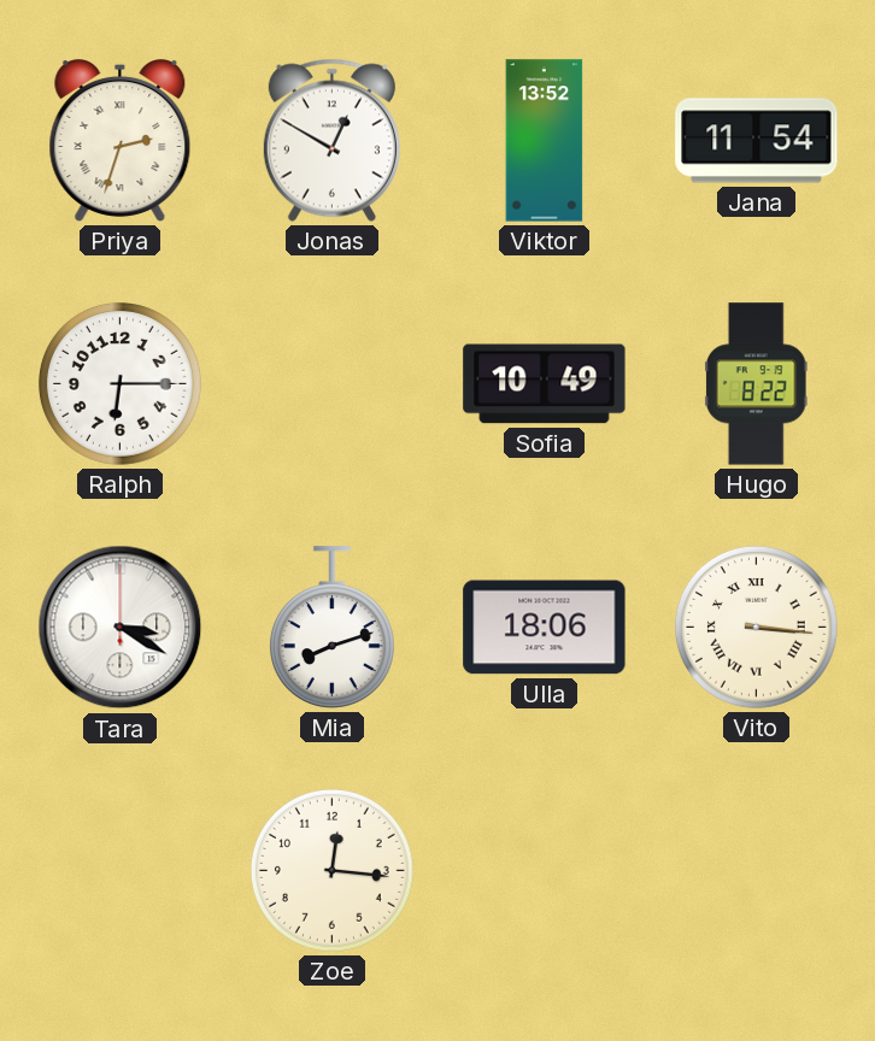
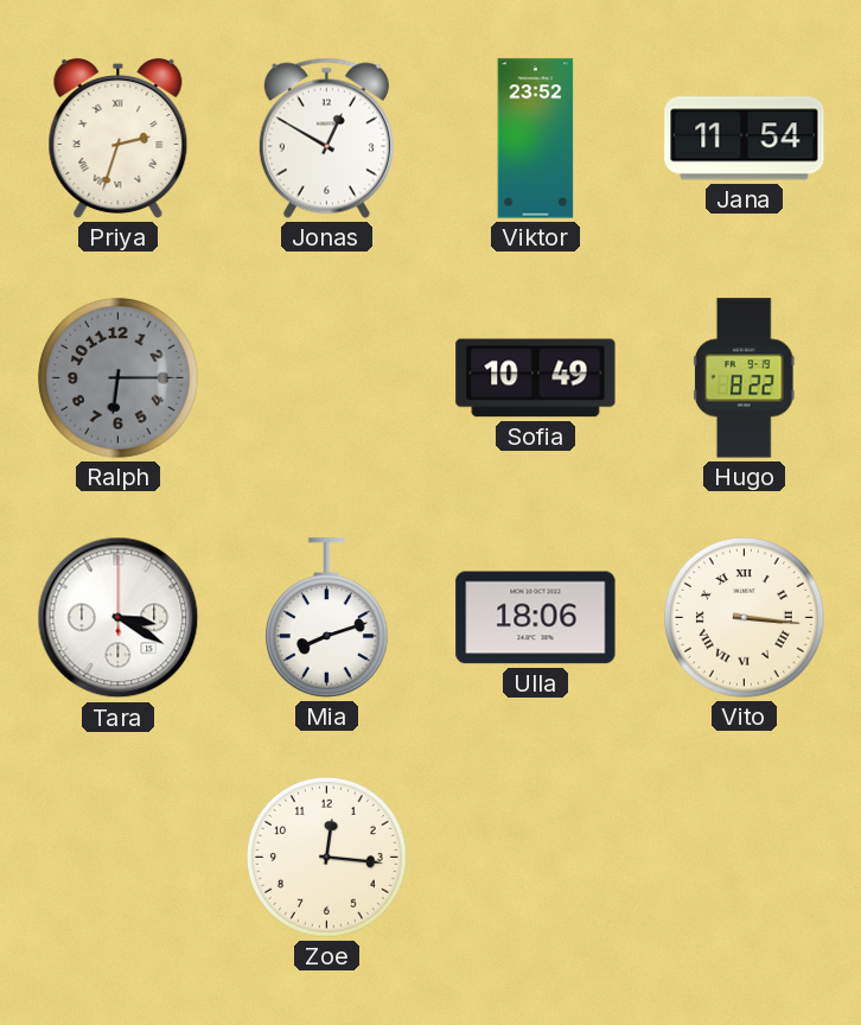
Viktor: 13:52 -> 23:52
Ralph dial: white -> grey
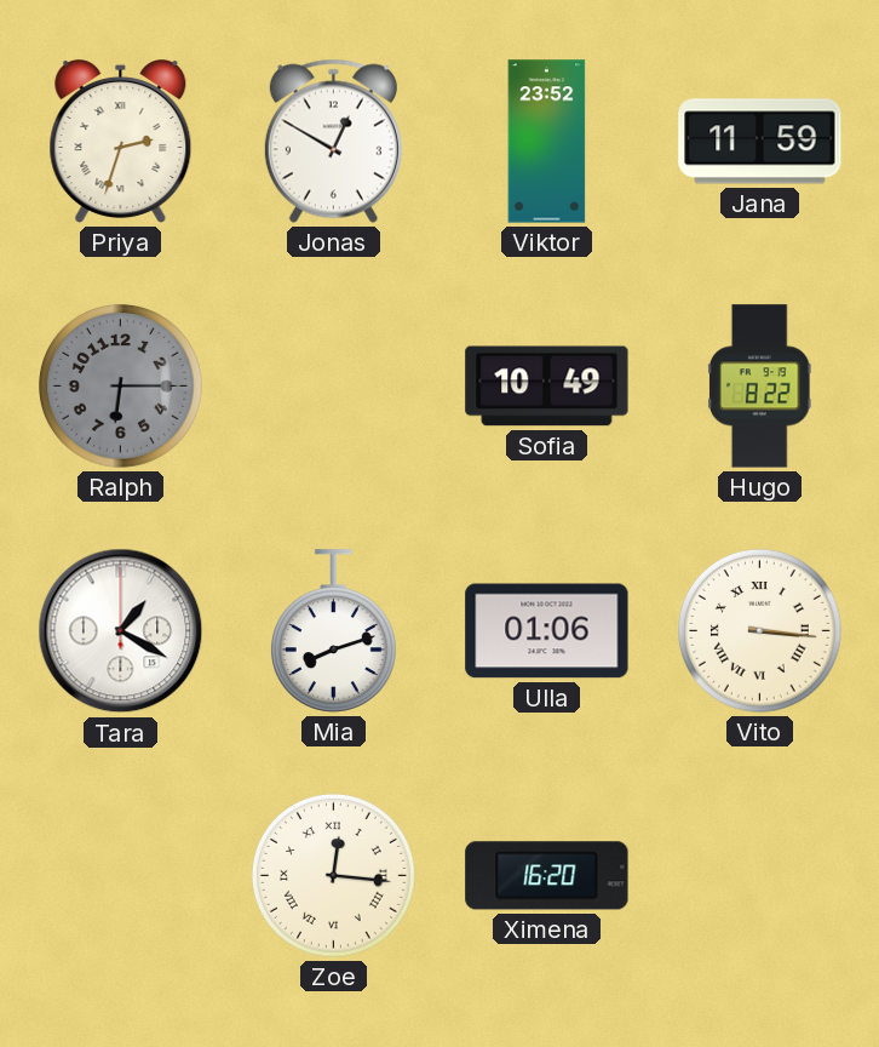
Jana: 11:54 -> 11:59
Tara: 3:20 -> 1:20
Ulla: 18:06 -> 01:06
Zoe numerals: Arabic -> Roman
Ximena: none -> 16:20
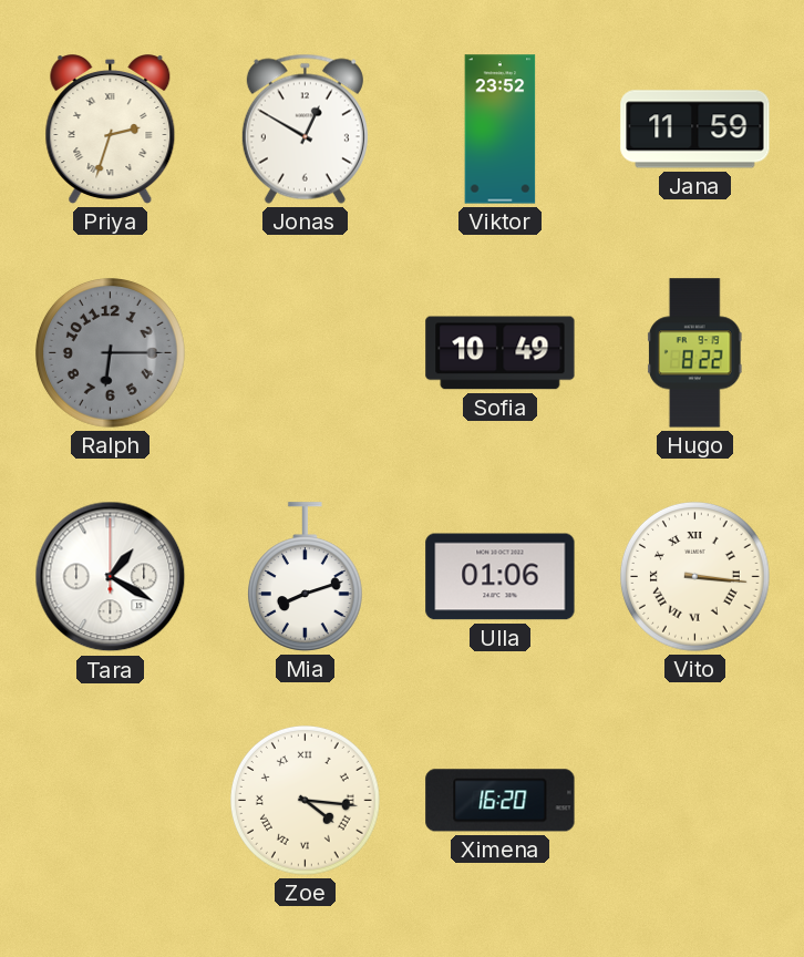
Zoe: 12:16 -> 4:16
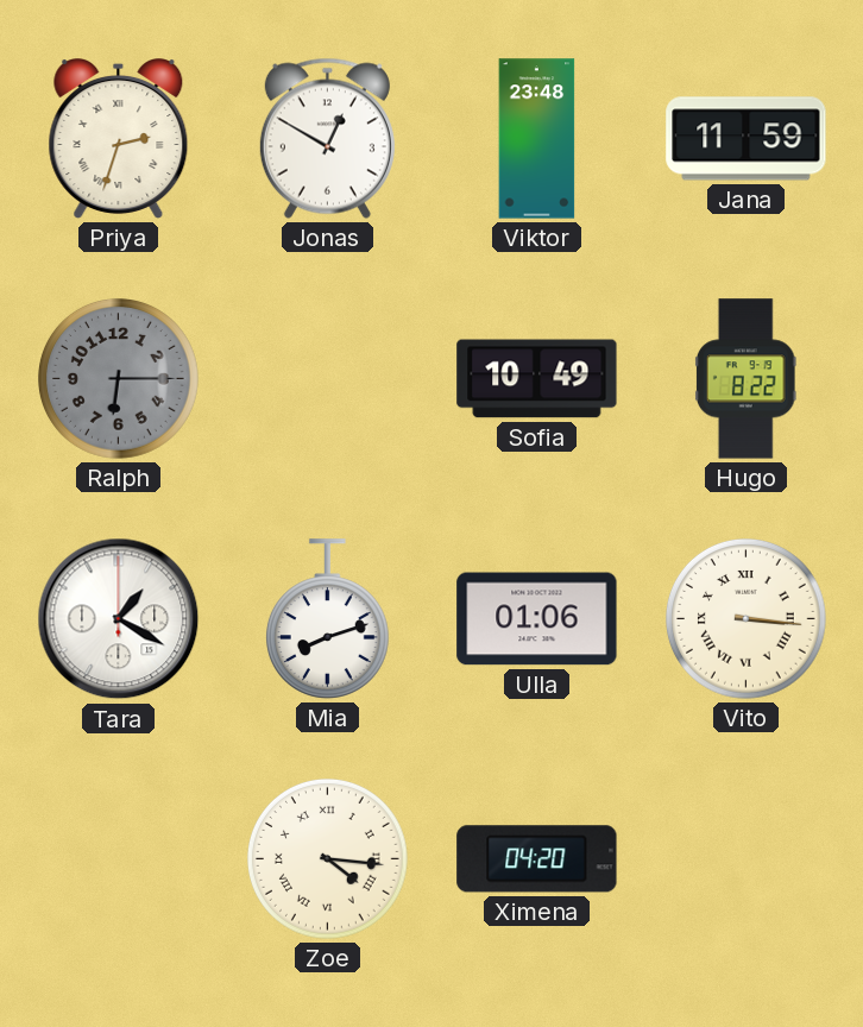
Viktor: 23:52 -> 23:48
Ximena: 16:20 -> 04:20
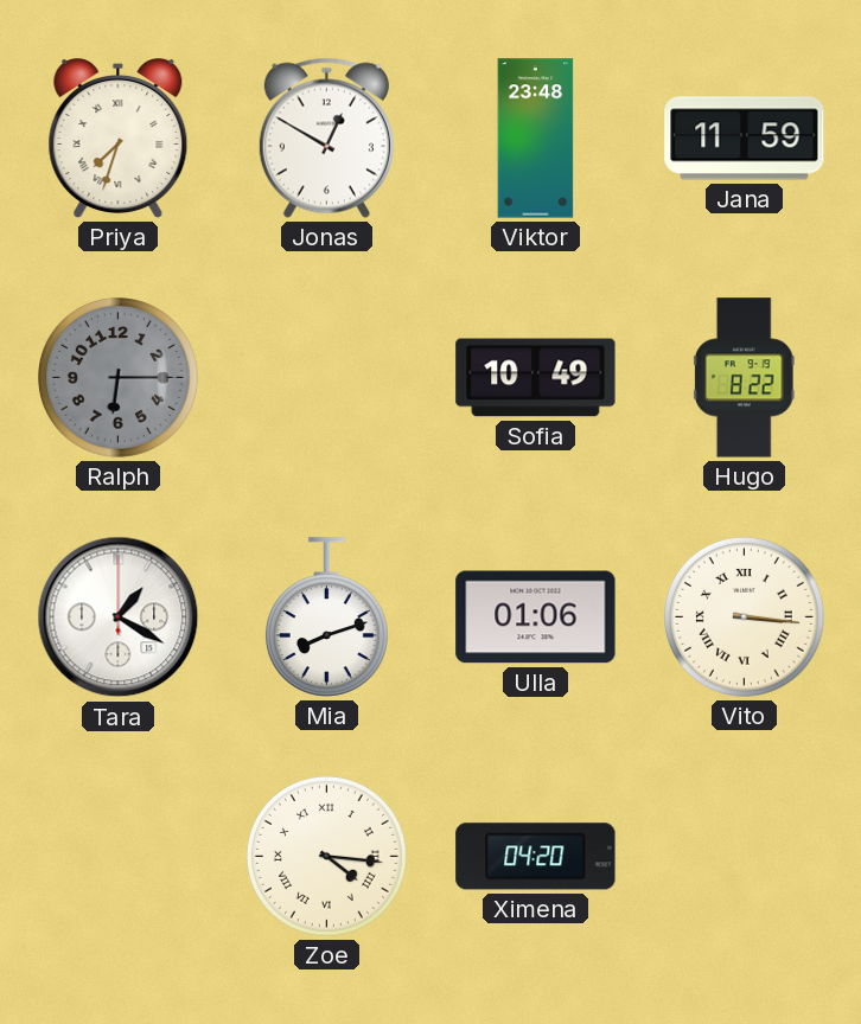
Priya: 2:33 -> 7:33
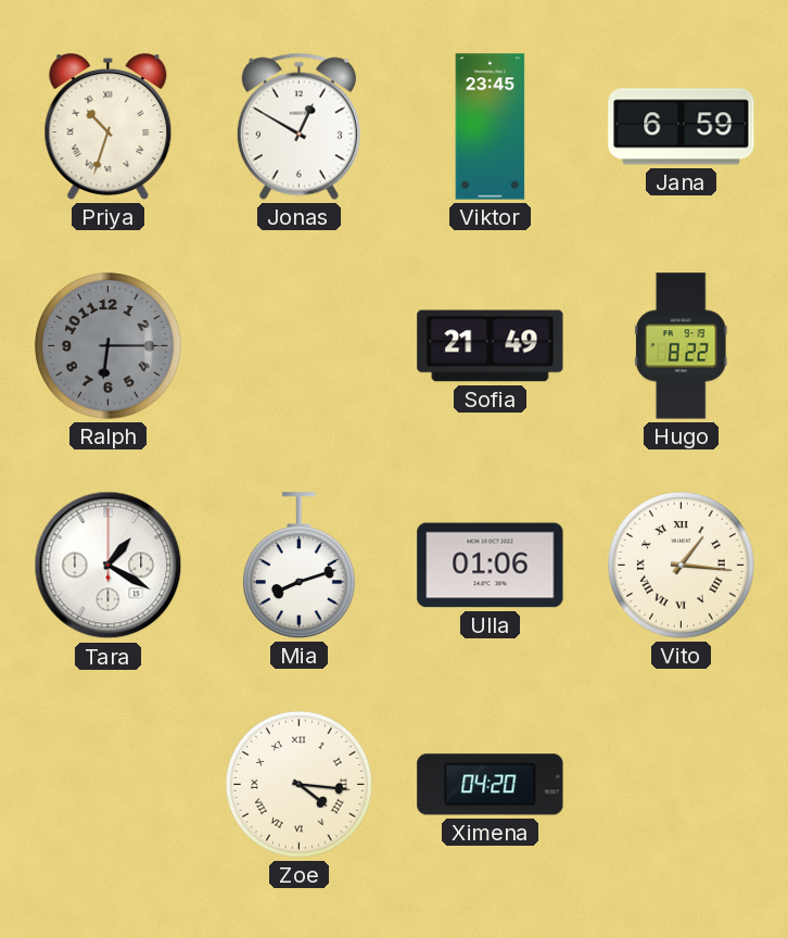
Priya: 7:33 -> 10:33
Viktor: 23:48 -> 23:45
Jana: 11:59 -> 6:59
Sofia: 10:49 -> 21:49
Vito: 3:16 -> 1:16
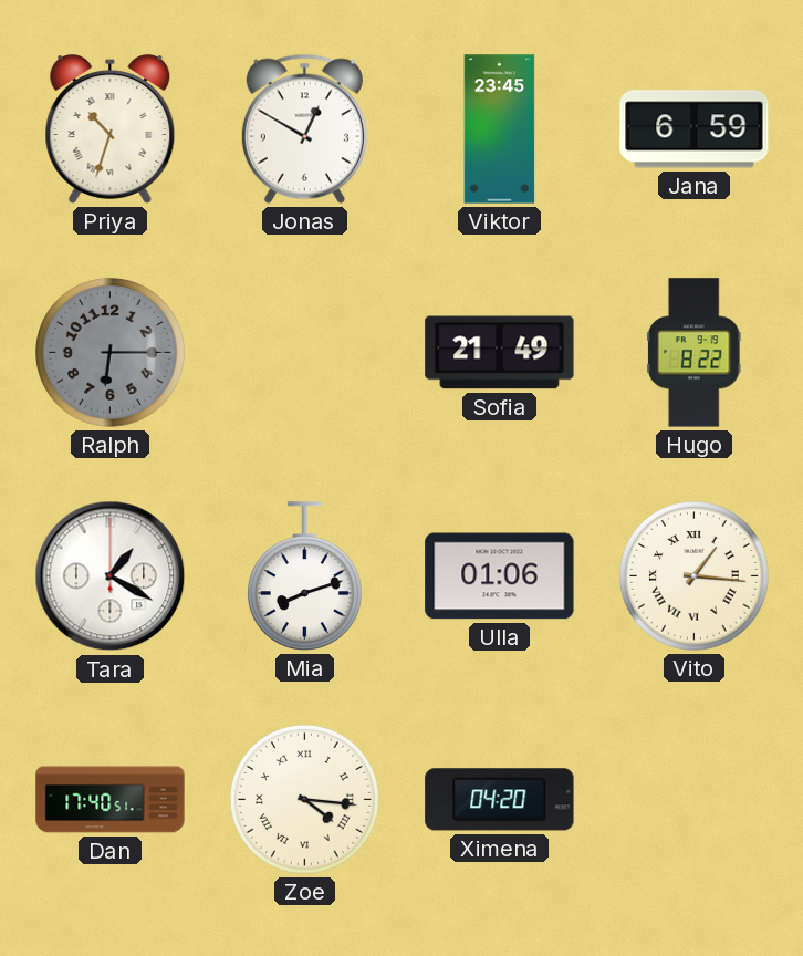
Dan: none -> 17:40
